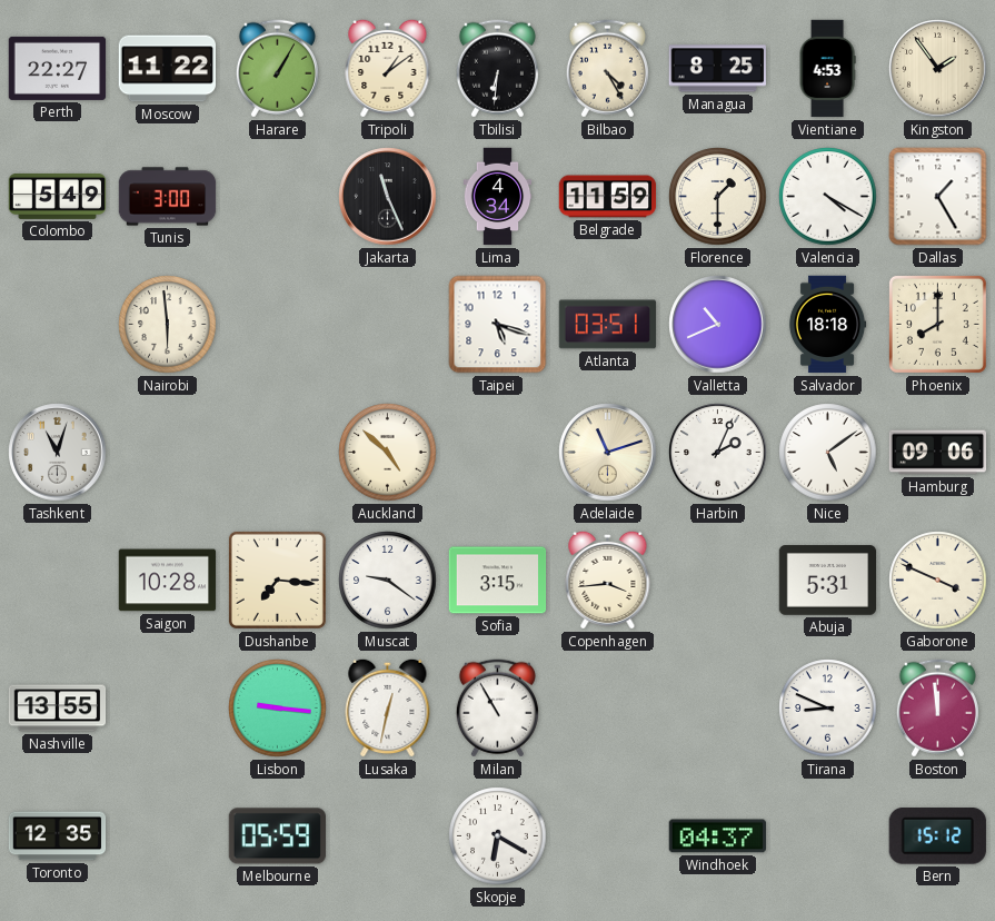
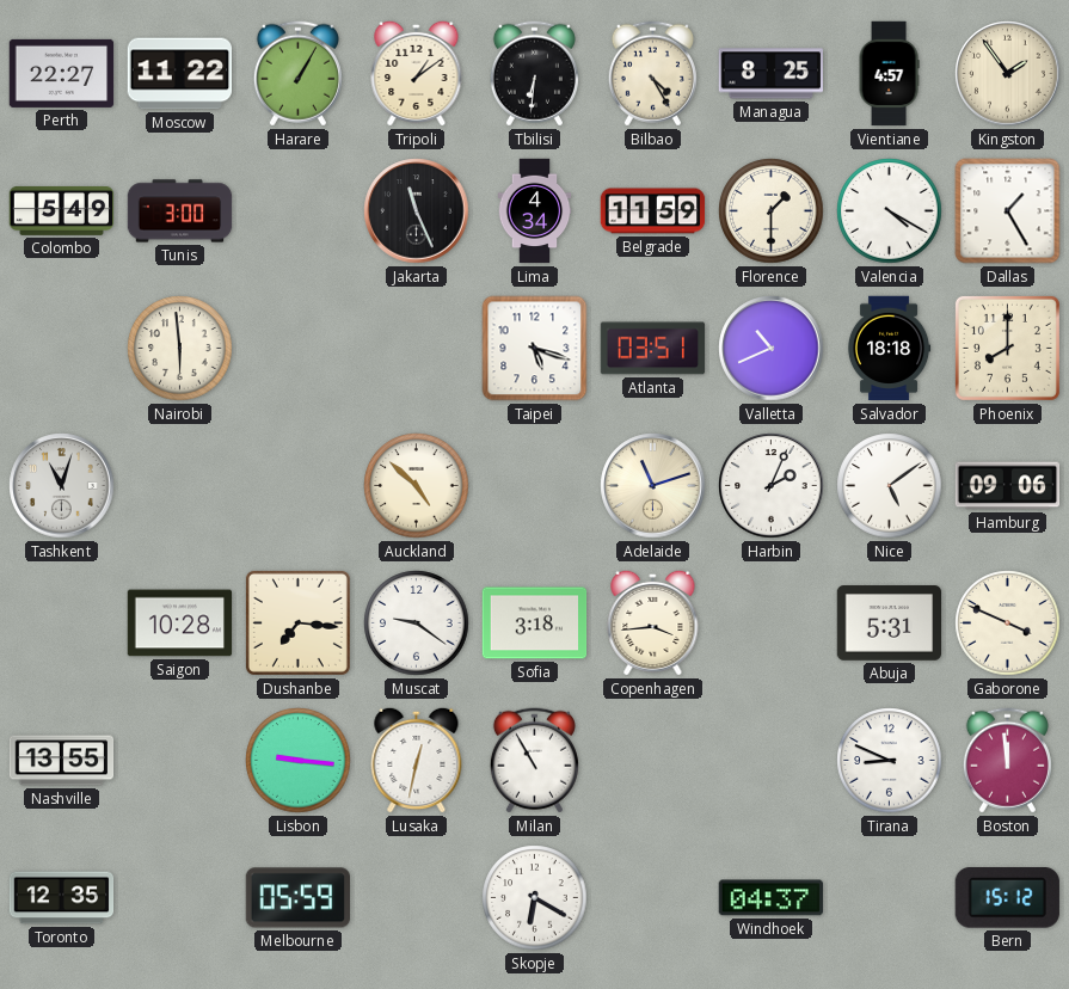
Vientiane: 4:53 -> 4:57
Sofia: 3:15 -> 3:18
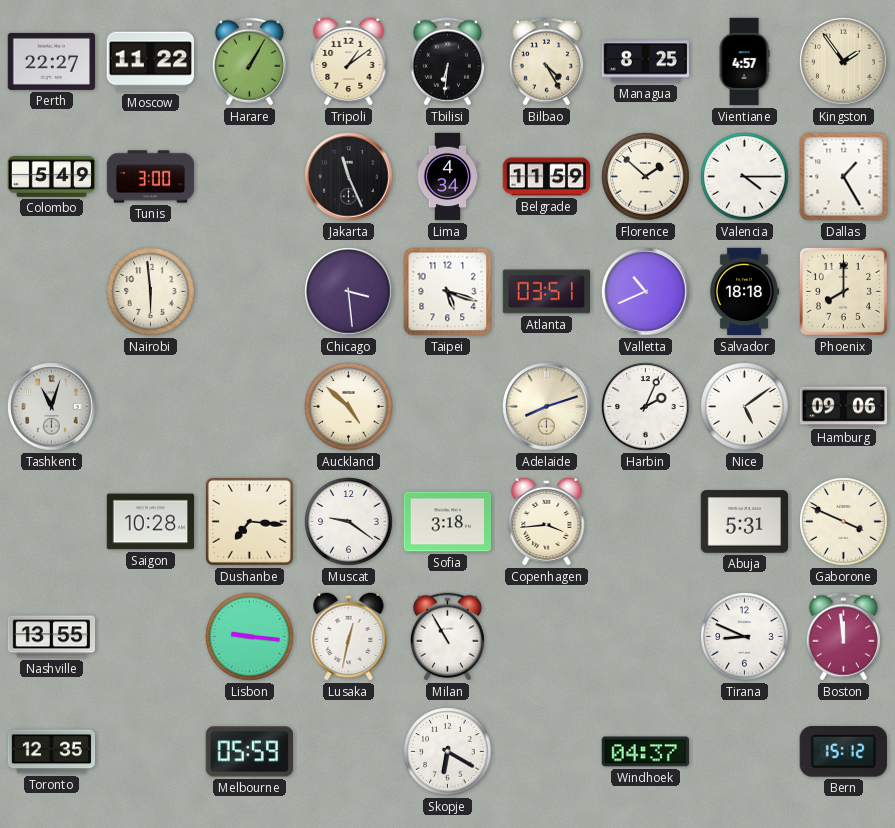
Florence: 1:30 -> 1:52
Valencia: 4:20 -> 4:15
Chicago: none -> 3:29
Adelaide: 11:12 -> 8:12
